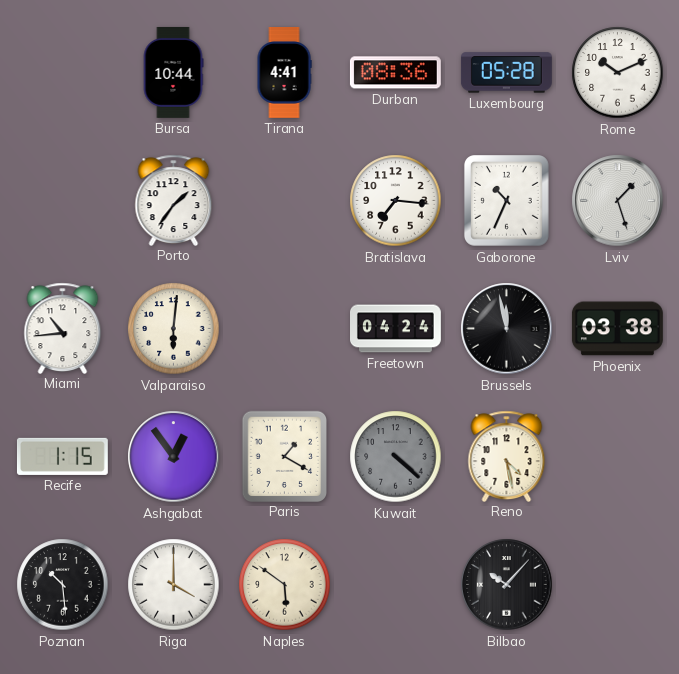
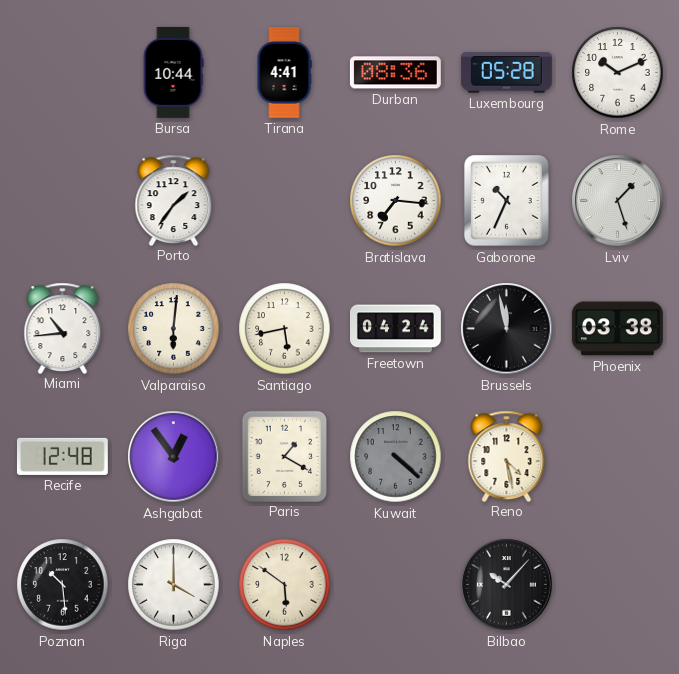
Santiago: none -> 5:43
Recife: 1:15 -> 12:48
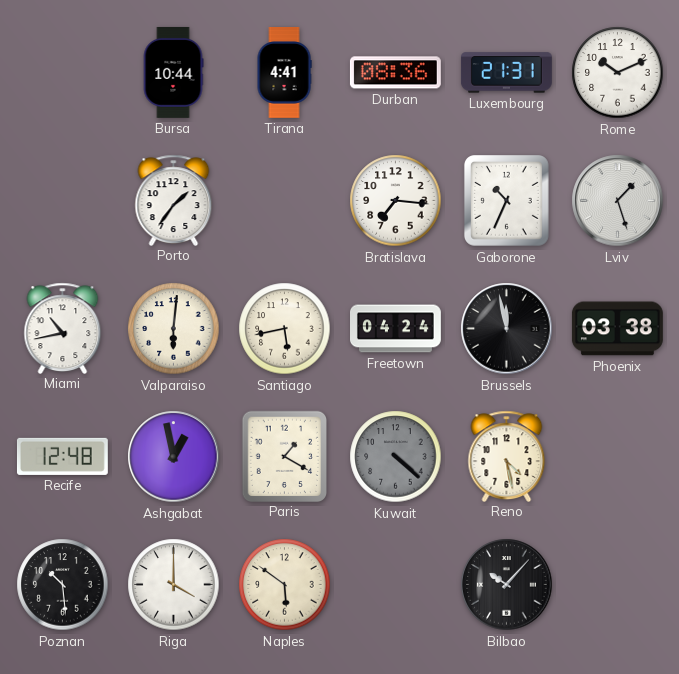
Luxembourg: 05:28 -> 21:31
Miami: 10:44 -> 10:43
Ashgabat: 12:54 -> 12:58
